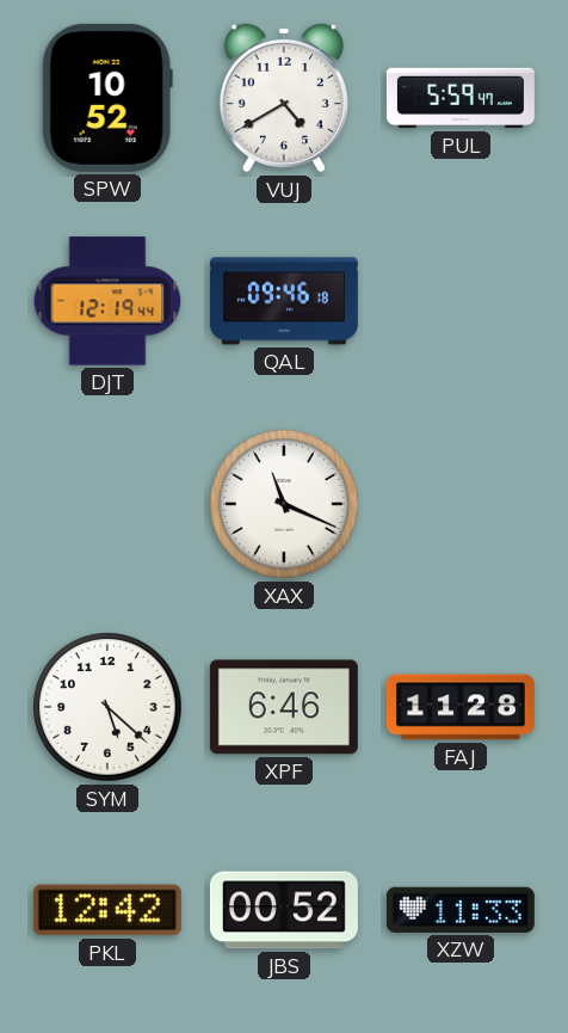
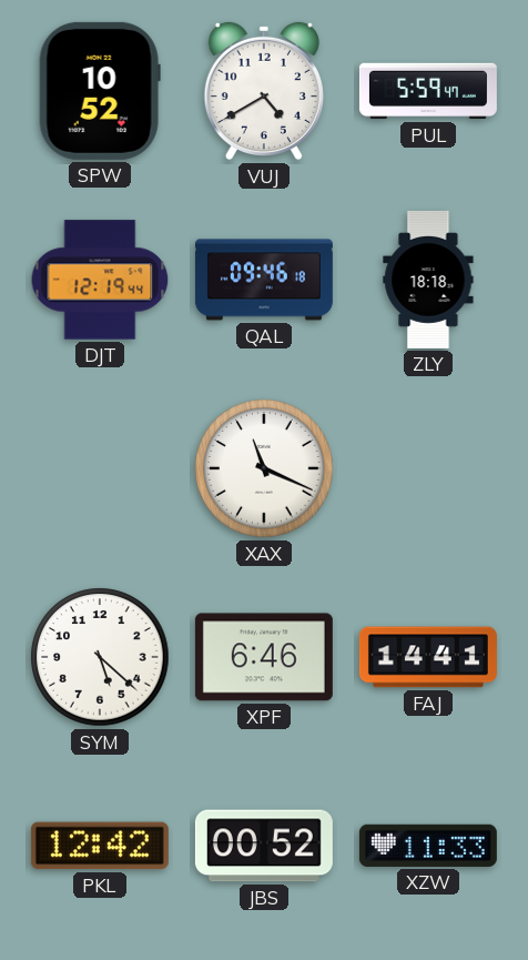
ZLY: none -> 18:18
FAJ: 11:28 -> 14:41
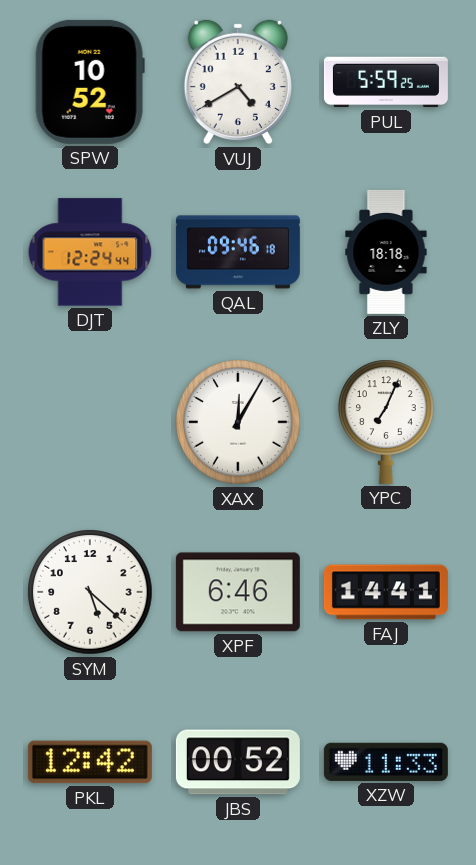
PUL: 5:59:47 -> 5:59:25
DJT: 12:19 -> 12:24
XAX: 11:19 -> 12:05
YPC: none -> 7:04
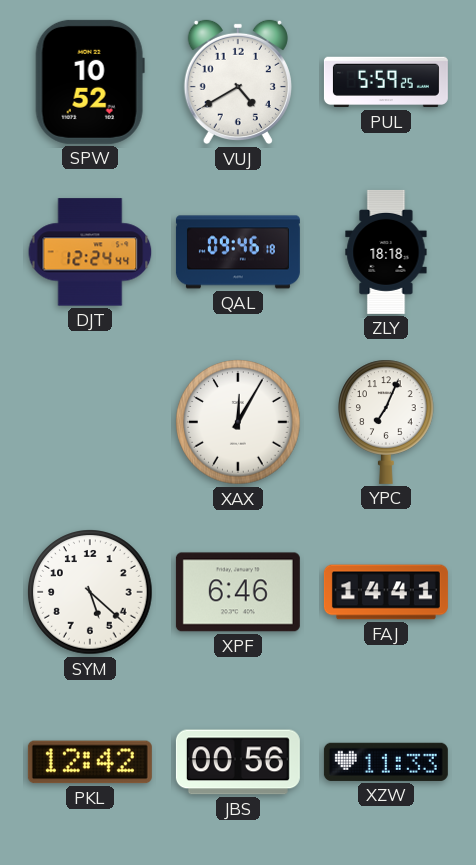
JBS: 00:52 -> 00:56
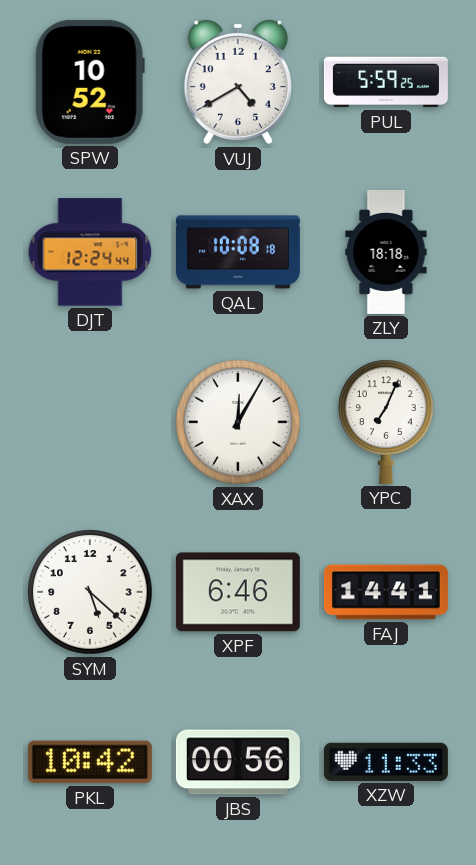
QAL: 09:46 -> 10:08
PKL: 12:42 -> 10:42
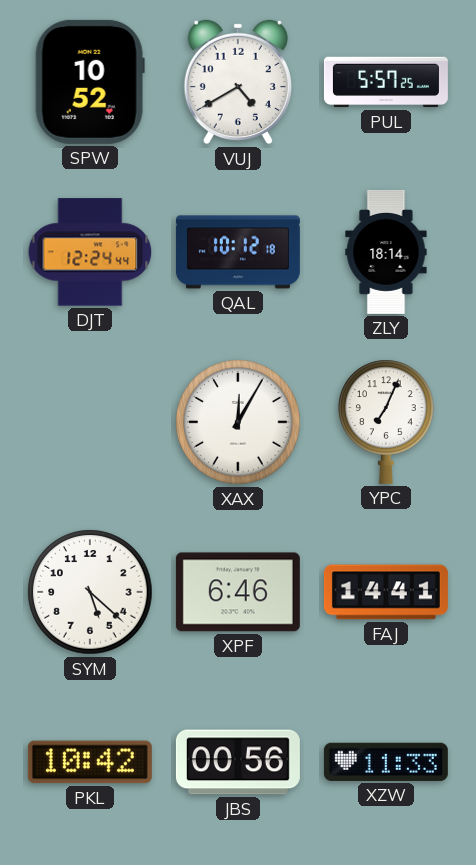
PUL: 5:59 -> 5:57
QAL: 10:08 -> 10:12
ZLY: 18:18 -> 18:14
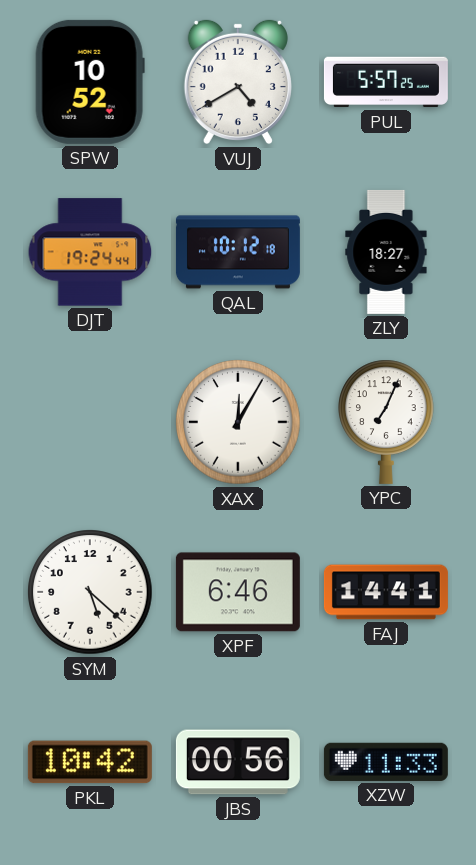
DJT: 12:24 -> 19:24
ZLY: 18:14 -> 18:27
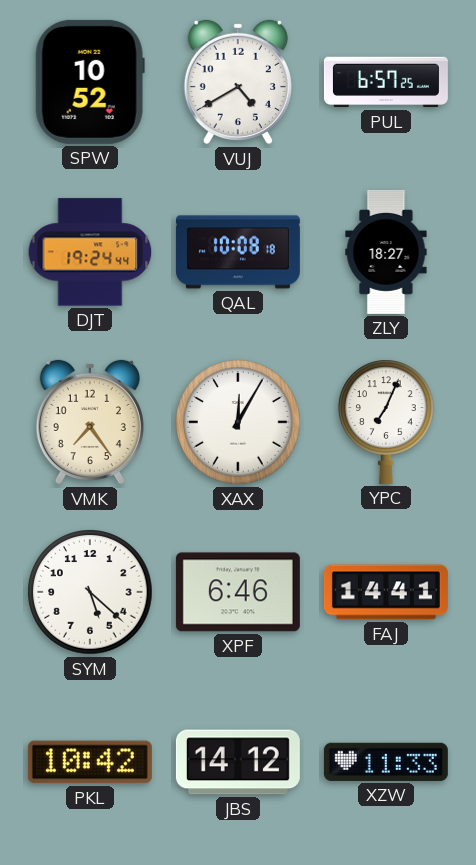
PUL: 5:57 -> 6:57
QAL: 10:12 -> 10:08
VMK: none -> 7:24
JBS: 00:56 -> 14:12
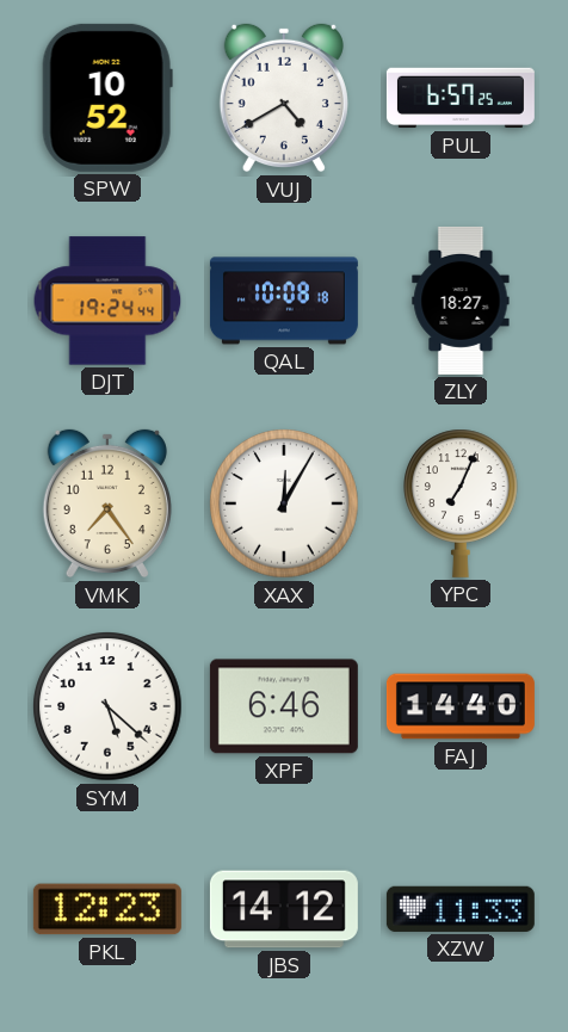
FAJ: 14:41 -> 14:40
PKL: 10:42 -> 12:23
